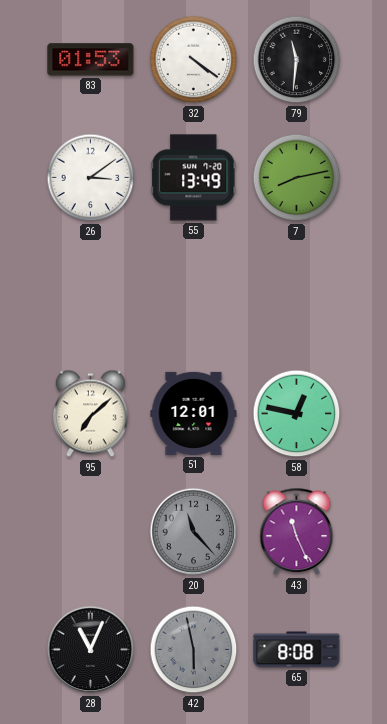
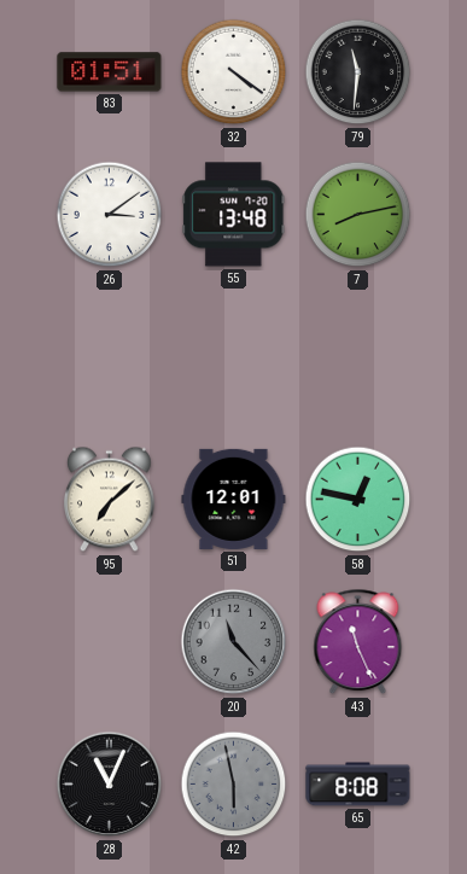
83: 01:53 -> 01:51
55: 13:49 -> 13:48
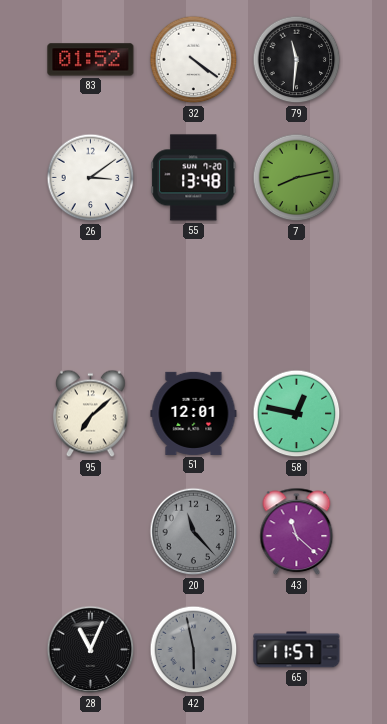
83: 01:51 -> 01:52
43: 11:26 -> 11:22
65: 8:08 -> 11:57
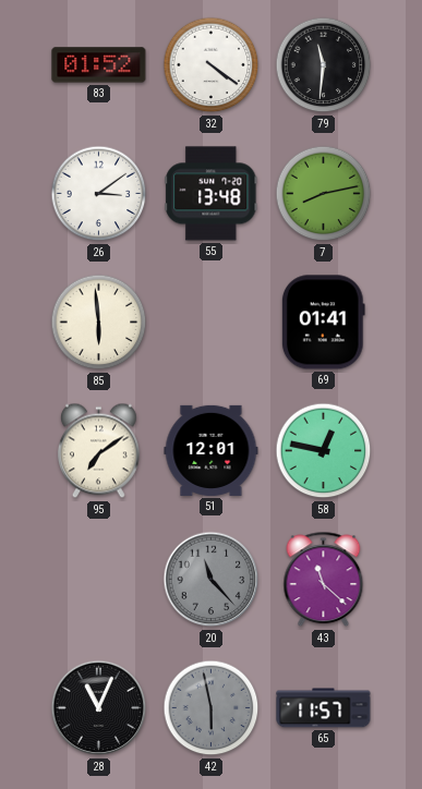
85: none -> 5:59
69: none -> 01:41
95: 7:08 -> 7:09
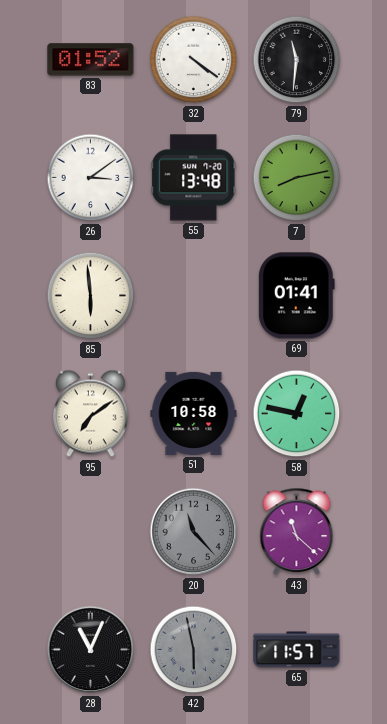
51: 12:01 -> 10:58
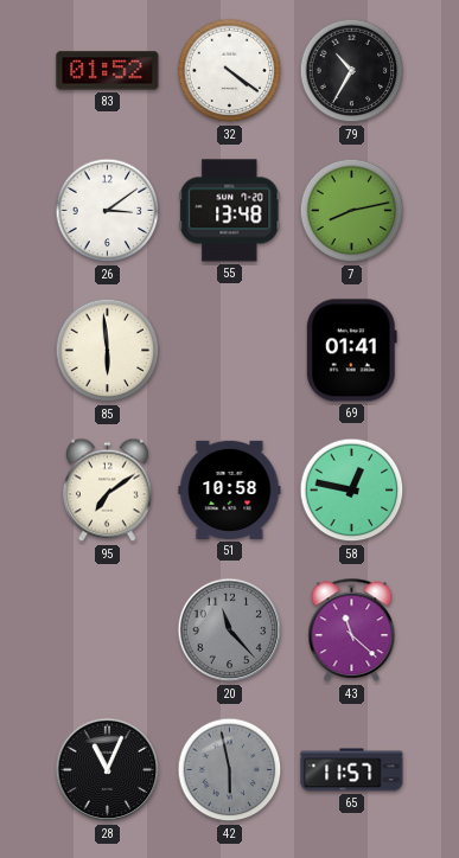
79: 11:31 -> 10:35
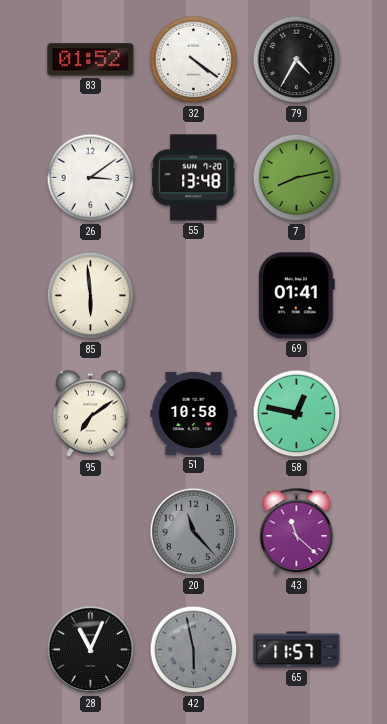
79: 10:35 -> 4:35
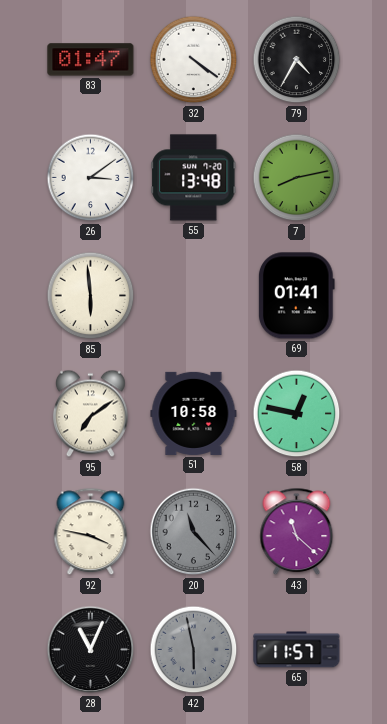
83: 01:52 -> 01:47
92: none -> 3:47
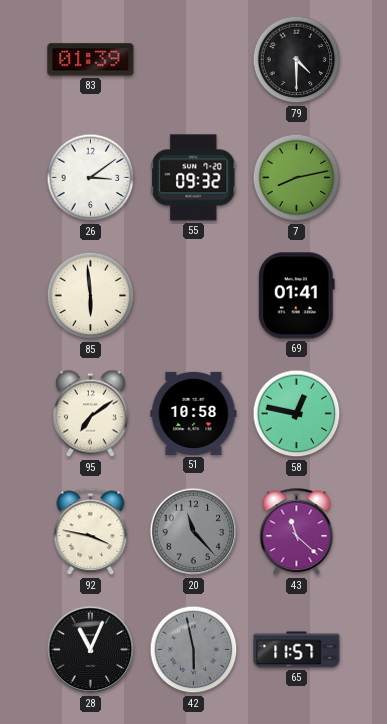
83: 01:47 -> 01:39
32: 4:21 -> none
79: 4:35 -> 4:30
55: 13:48 -> 09:32
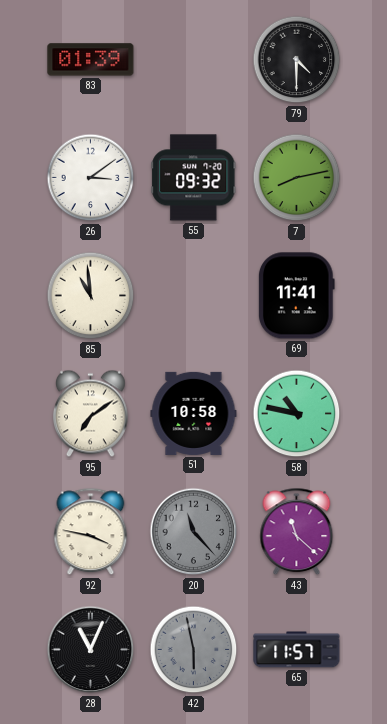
85: 5:59 -> 10:59
69: 01:41 -> 11:41
58: 12:47 -> 10:47
